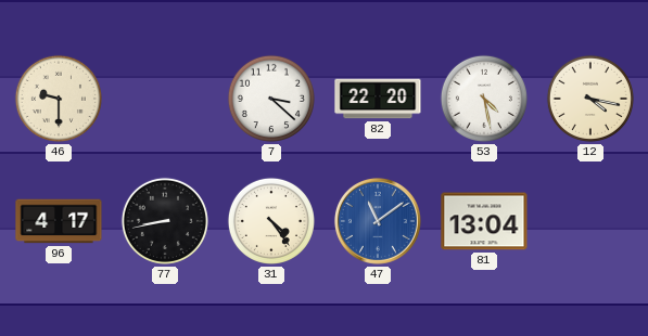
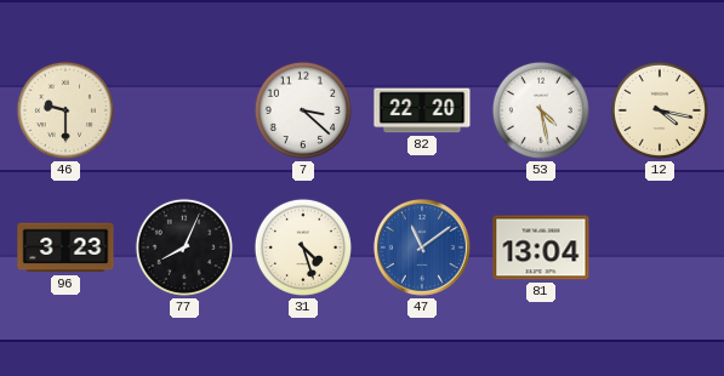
96: 4:17 -> 3:23
77: 8:43 -> 8:04
31: 4:24 -> 4:27
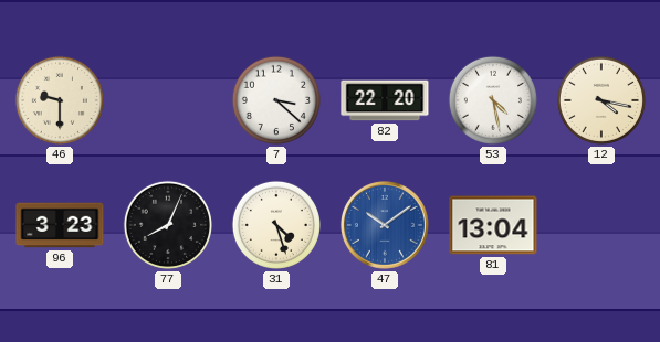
47: 11:09 -> 10:09
